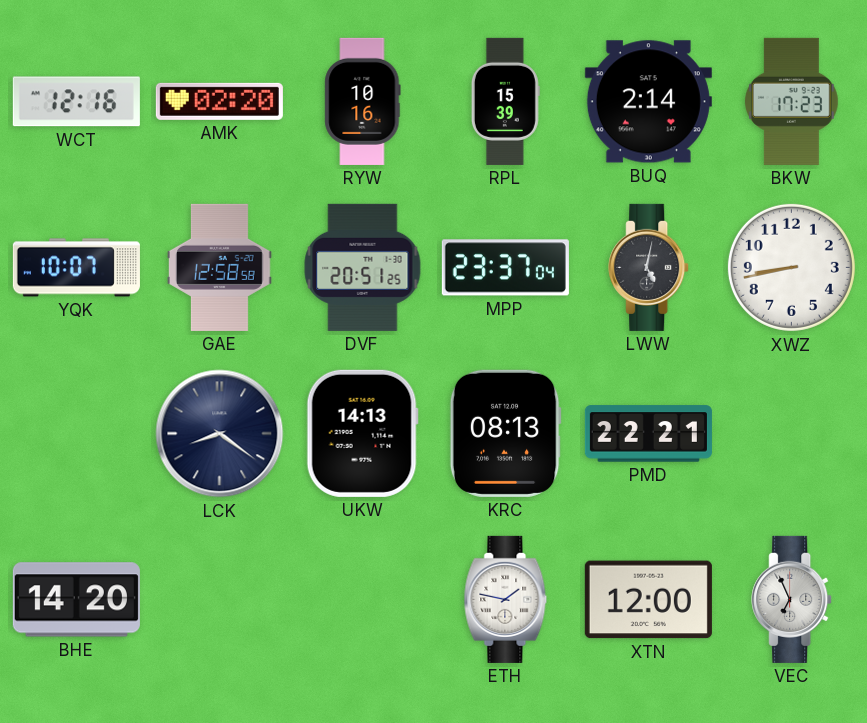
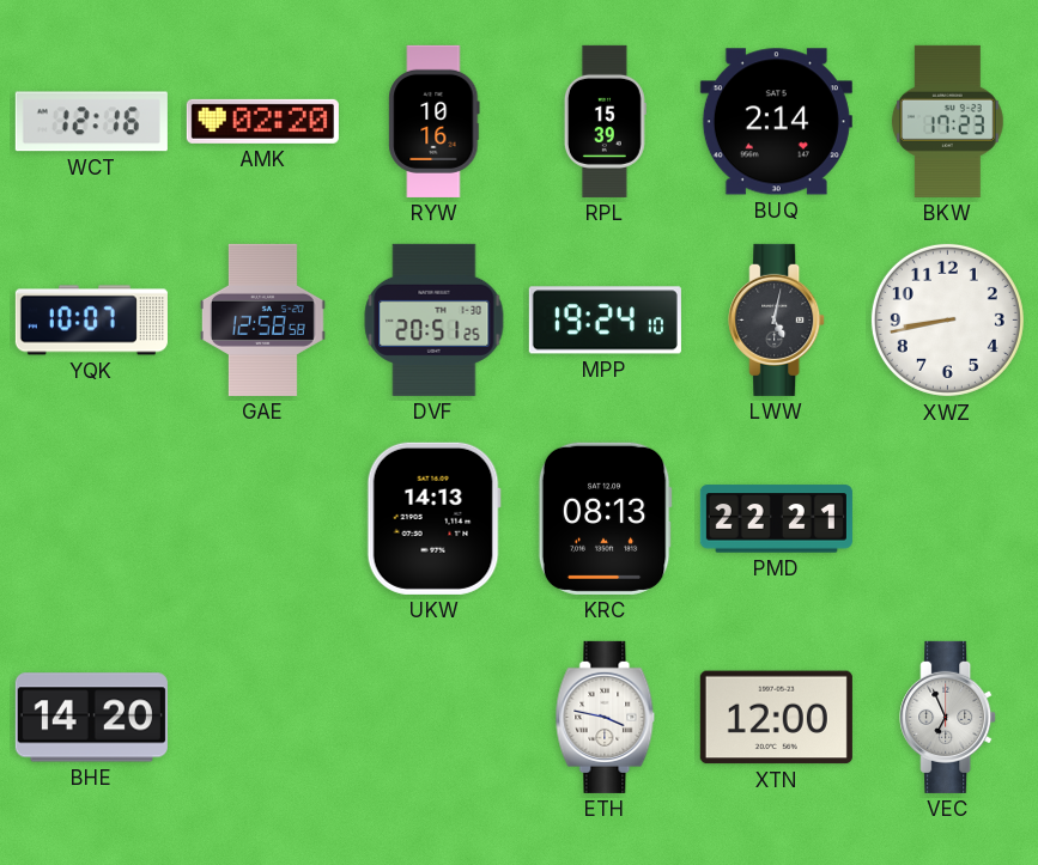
MPP: 23:37 -> 19:24
LCK: 8:21 -> none
ETH: 1:47 -> 3:47
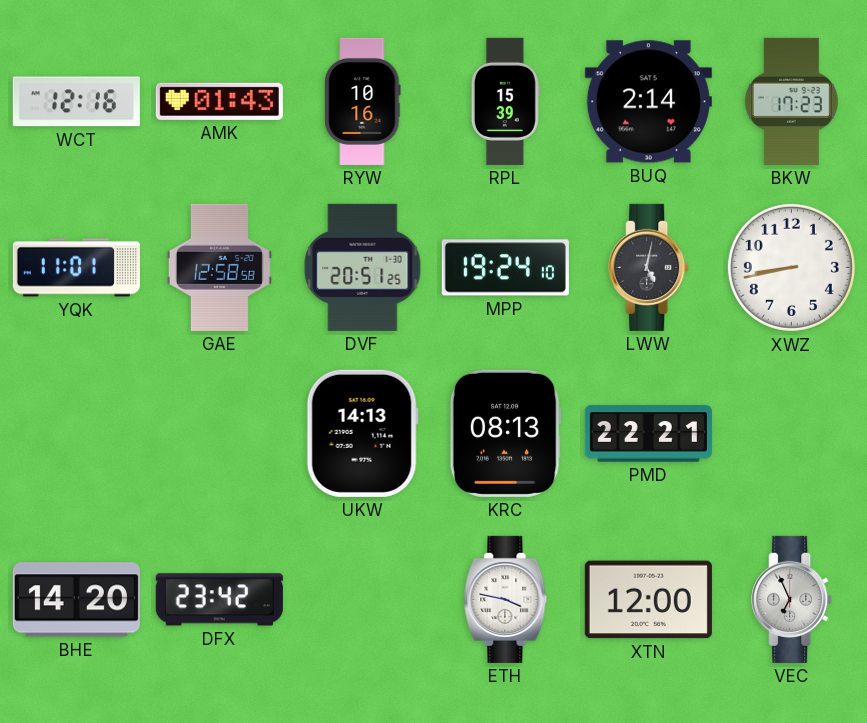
AMK: 02:20 -> 01:43
YQK: 10:07 -> 11:01
DFX: none -> 23:42
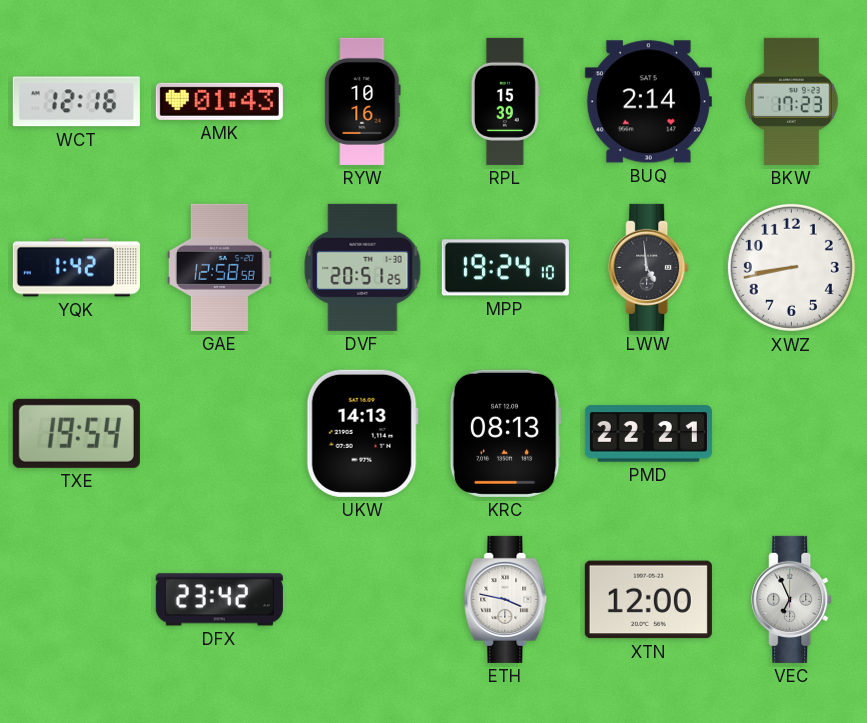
YQK: 11:01 -> 1:42
LWW: 5:02 -> 4:59
TXE: none -> 19:54
BHE: 14:20 -> none
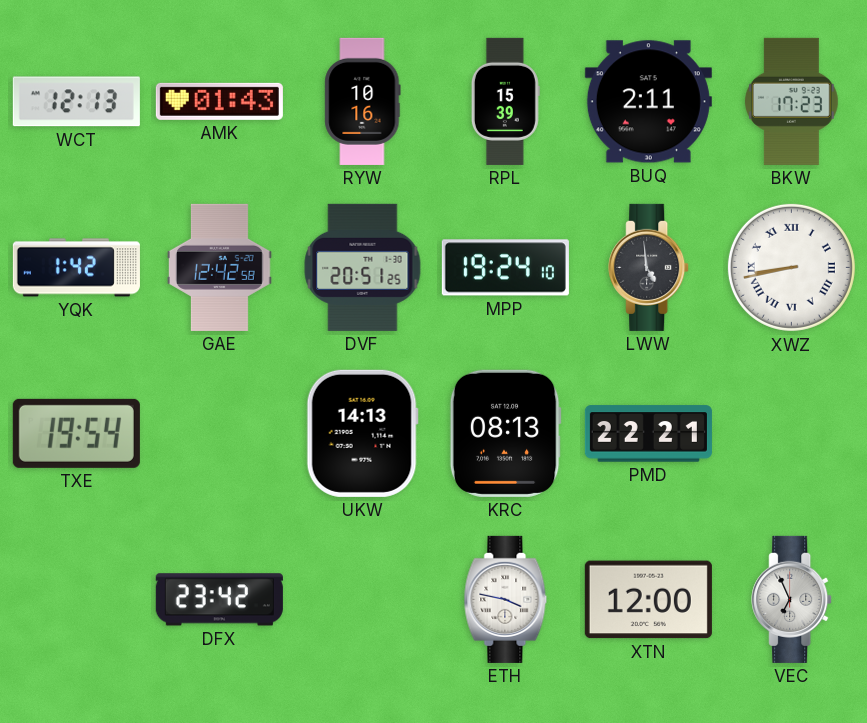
WCT: 12:16 -> 12:13
BUQ: 2:14 -> 2:11
GAE: 12:58 -> 12:42
XWZ numerals: Arabic -> Roman
